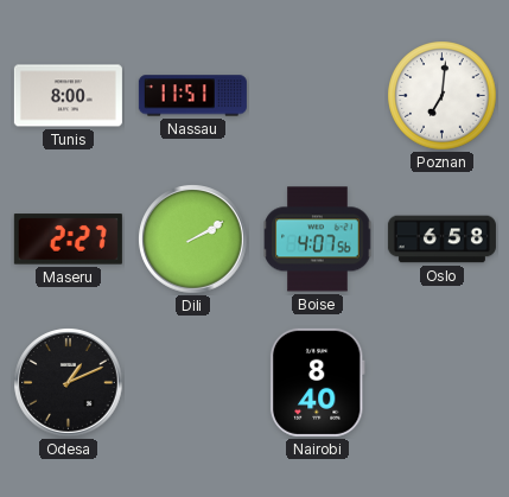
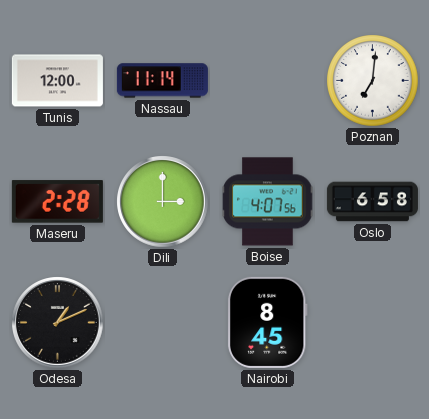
Tunis: 8:00 -> 12:00
Nassau: 11:51 -> 11:14
Maseru: 2:27 -> 2:28
Dili: 2:10 -> 3:00
Nairobi: 8:40 -> 8:45
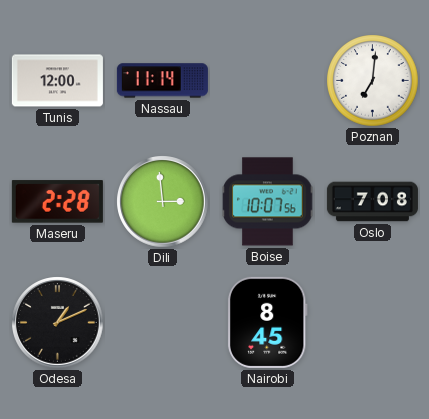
Dili: 3:00 -> 2:59
Boise: 4:07 -> 10:07
Oslo: 6:58 -> 7:08
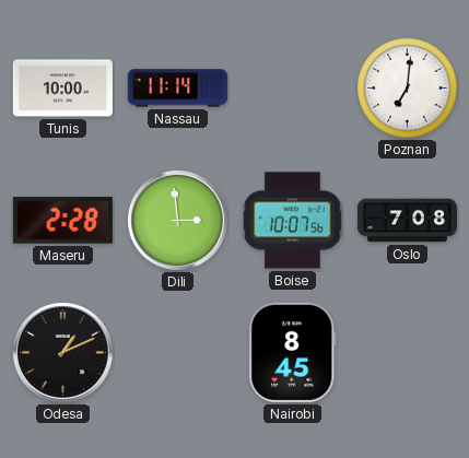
Tunis: 12:00 -> 10:00
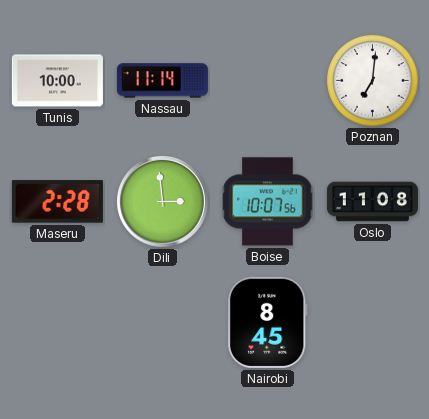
Oslo: 7:08 -> 11:08
Odesa: 1:11 -> none
